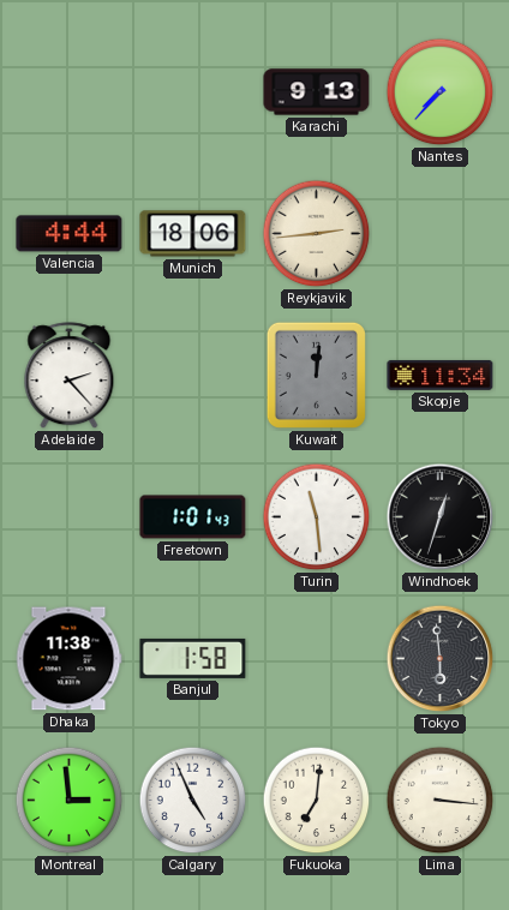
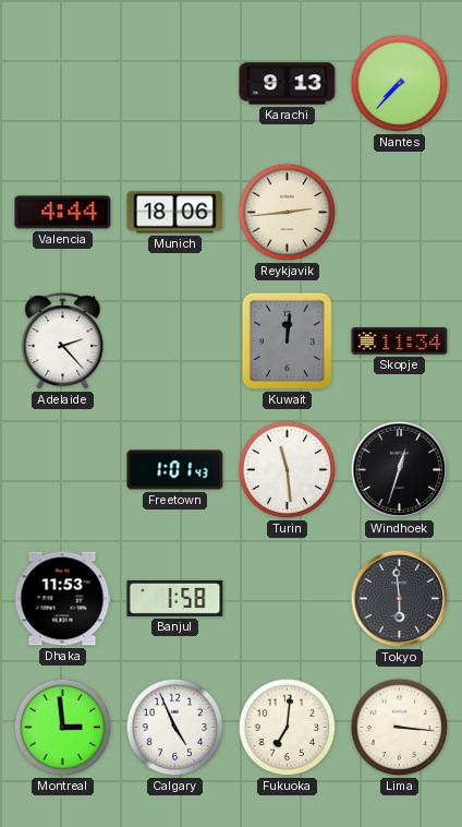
Dhaka: 11:38 -> 11:53
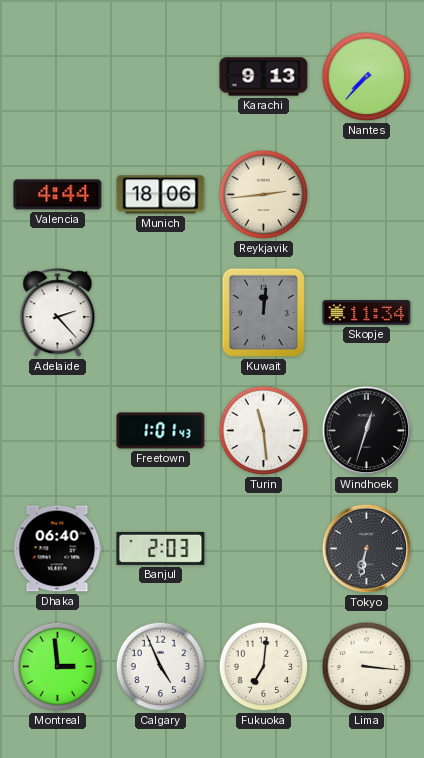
Dhaka: 11:53 -> 06:40
Banjul: 1:58 -> 2:03
Tokyo: 5:59 -> 6:32
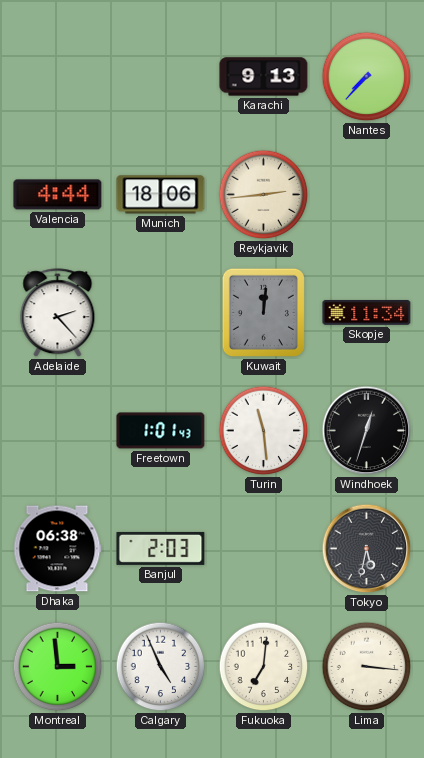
Dhaka: 06:40 -> 06:38
Tokyo: 6:32 -> 5:32
